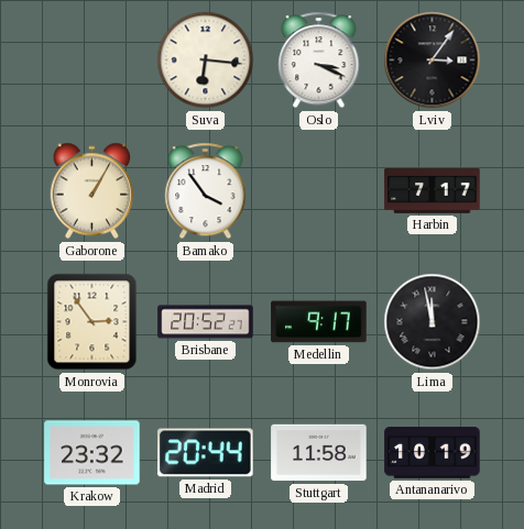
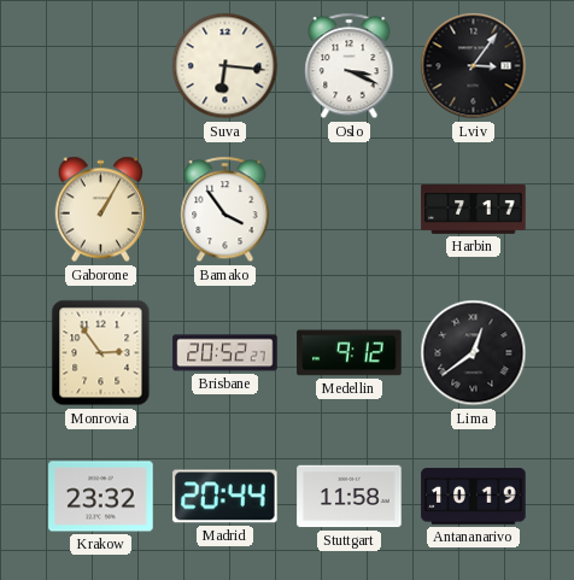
Medellin: 9:17 -> 9:12
Lima: 11:58 -> 12:39
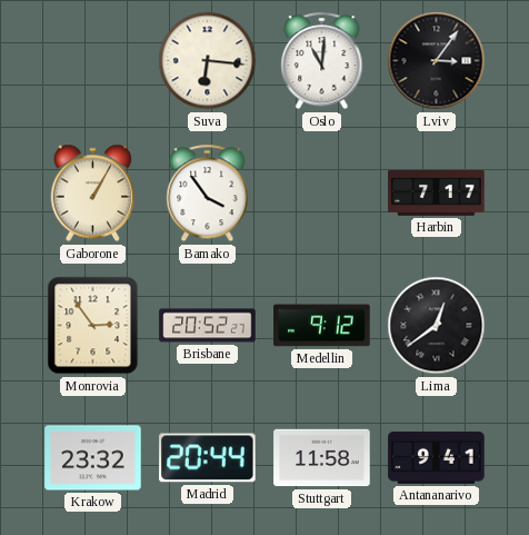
Oslo: 3:19 -> 11:01
Antananarivo: 10:19 -> 9:41
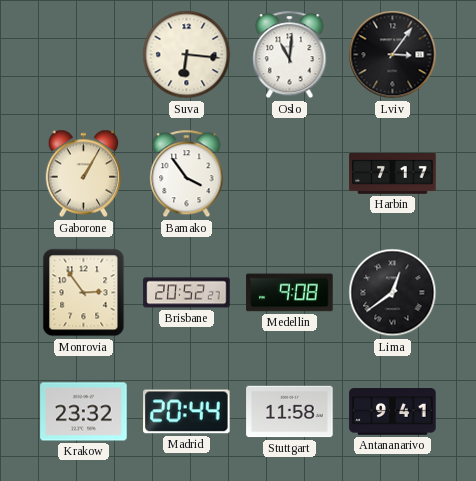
Medellin: 9:12 -> 9:08
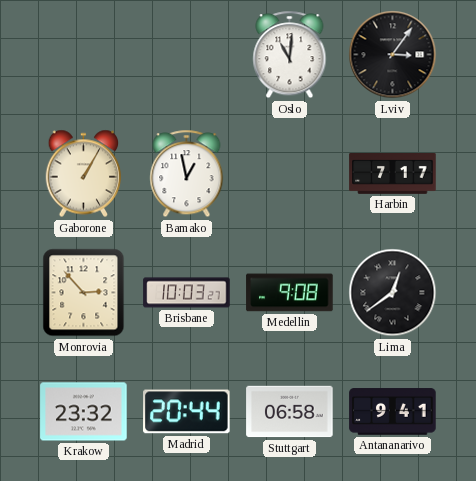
Suva: 6:16 -> none
Bamako: 3:54 -> 12:58
Monrovia: 2:54 -> 2:53
Brisbane: 20:52 -> 10:03
Stuttgart: 11:58 -> 06:58
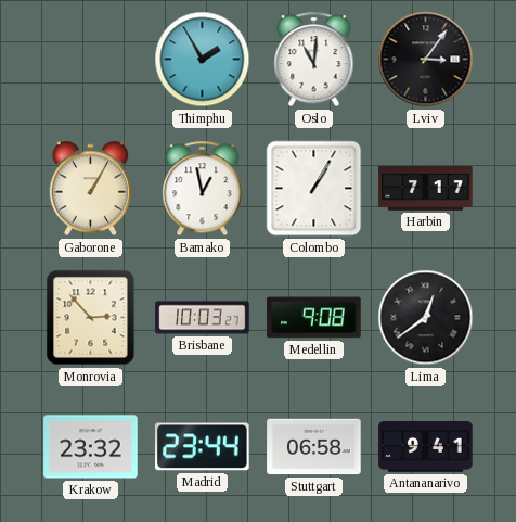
Thimphu: none -> 1:55
Colombo: none -> 1:05
Madrid: 20:44 -> 23:44
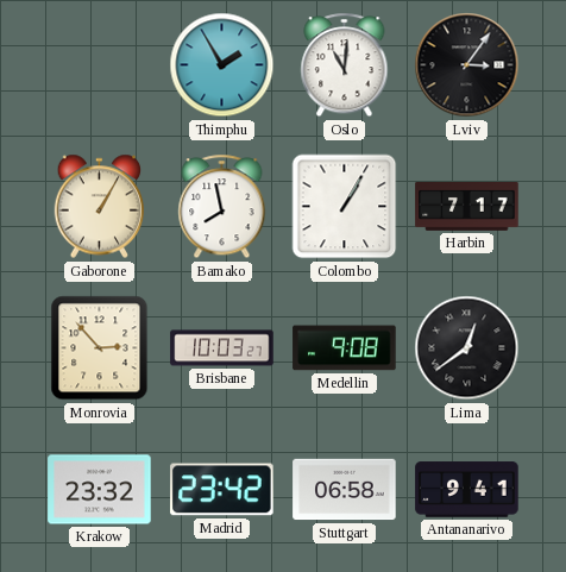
Bamako: 12:58 -> 7:58
Madrid: 23:44 -> 23:42
